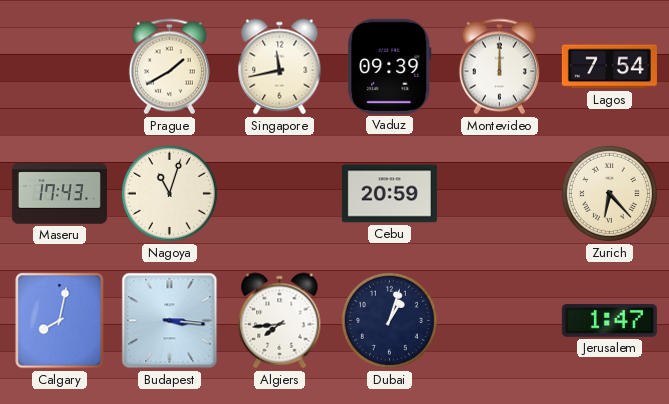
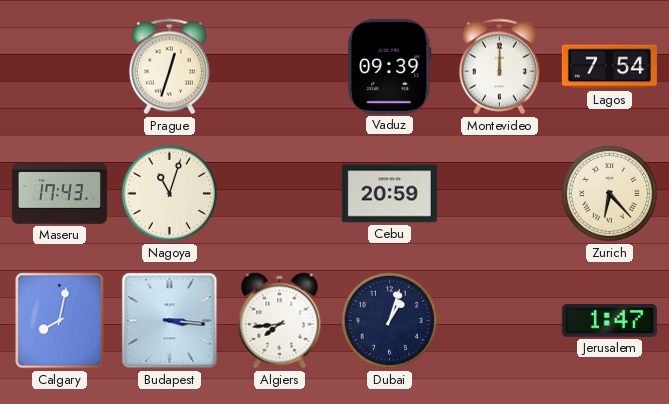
Prague: 1:40 -> 12:33
Singapore: 11:43 -> none
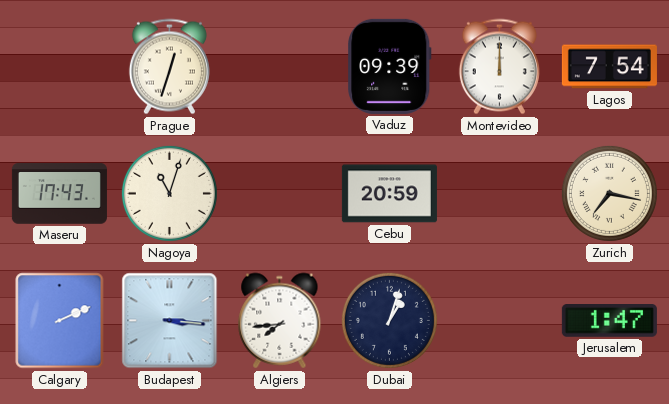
Zurich: 6:23 -> 7:17
Calgary: 8:02 -> 2:11
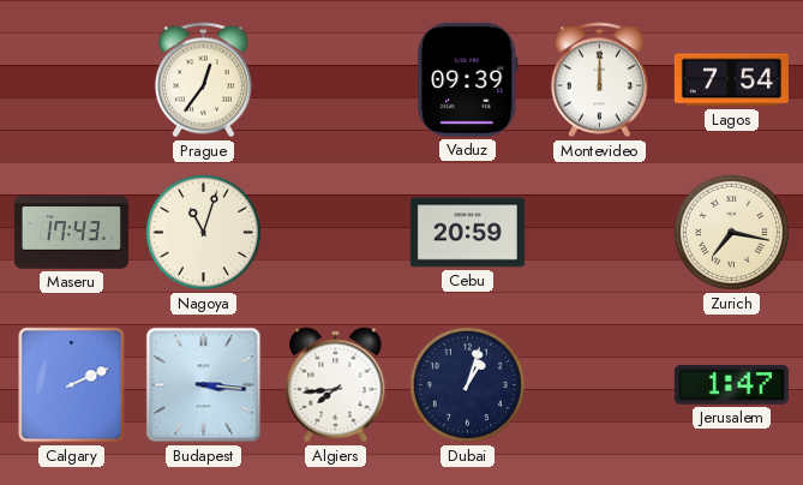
Prague: 12:33 -> 12:36
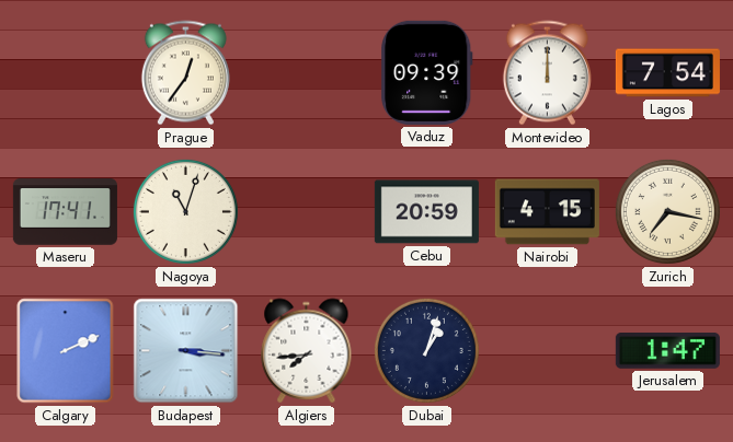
Maseru: 17:43 -> 17:41
Nairobi: none -> 4:15
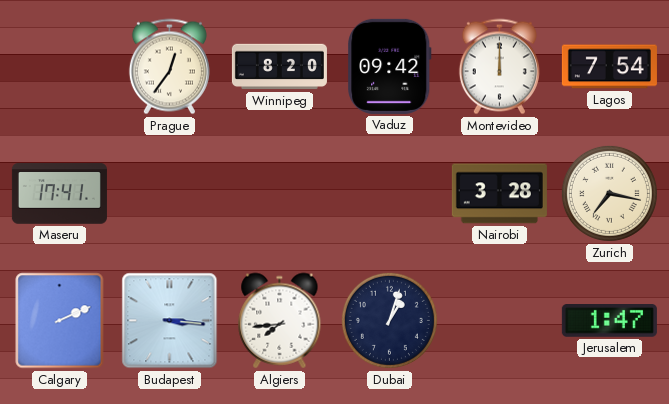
Winnipeg: none -> 8:20
Vaduz: 09:39 -> 09:42
Nagoya: 11:03 -> none
Cebu: 20:59 -> none
Nairobi: 4:15 -> 3:28
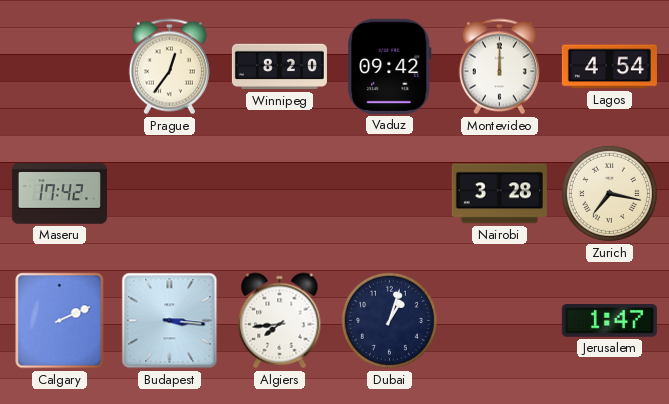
Lagos: 7:54 -> 4:54
Maseru: 17:41 -> 17:42
